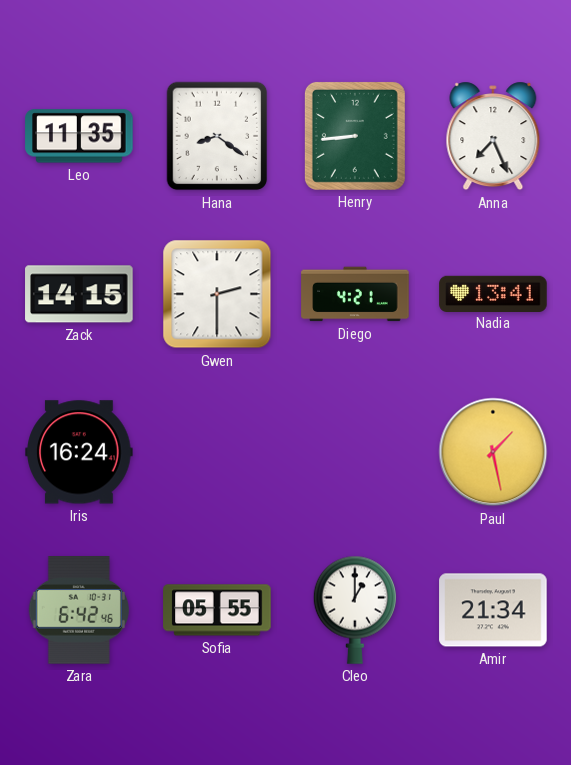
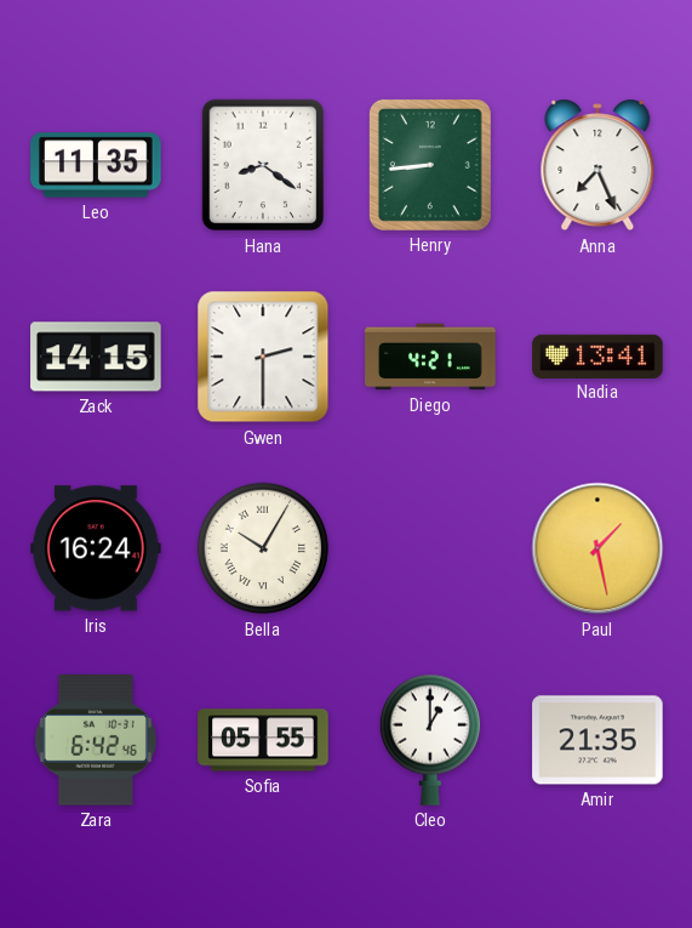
Bella: none -> 10:05
Amir: 21:34 -> 21:35
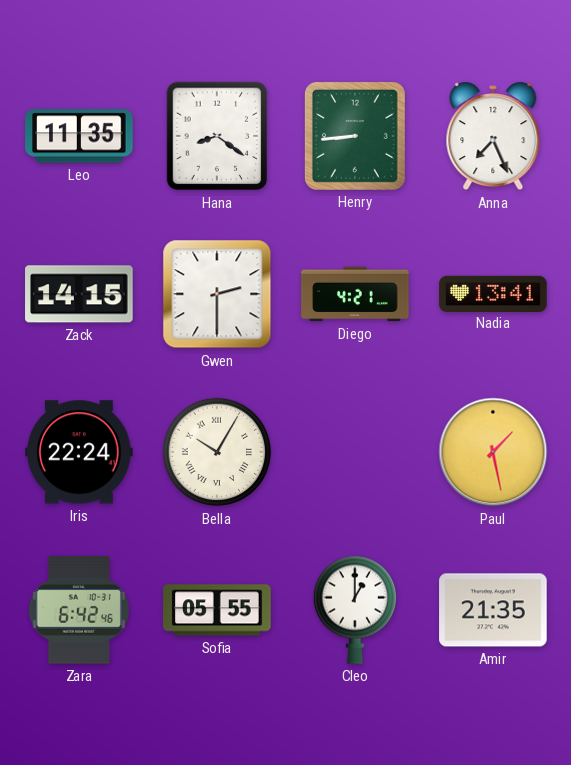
Iris: 16:24 -> 22:24
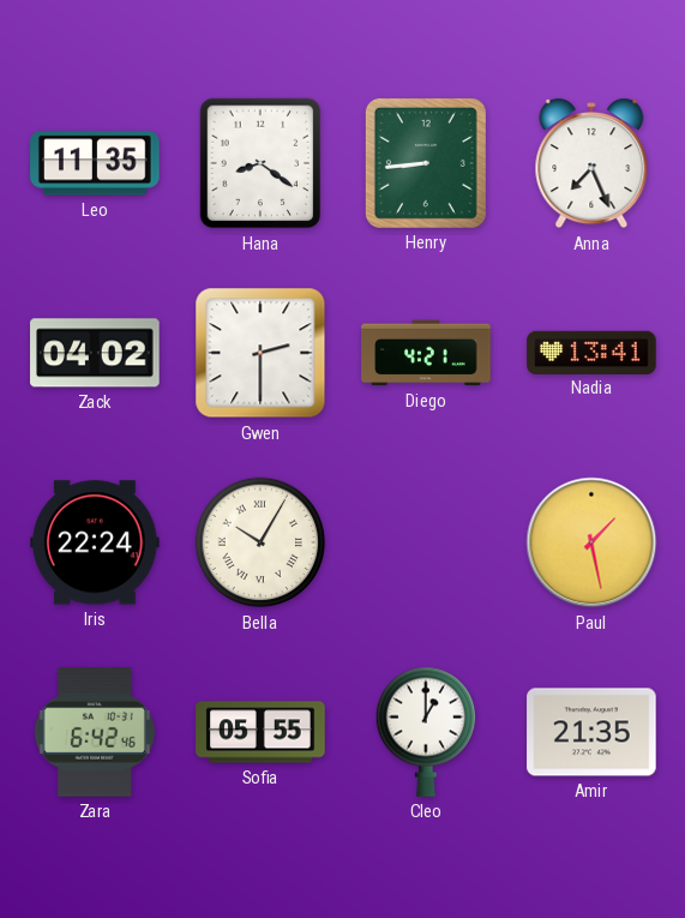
Zack: 14:15 -> 04:02
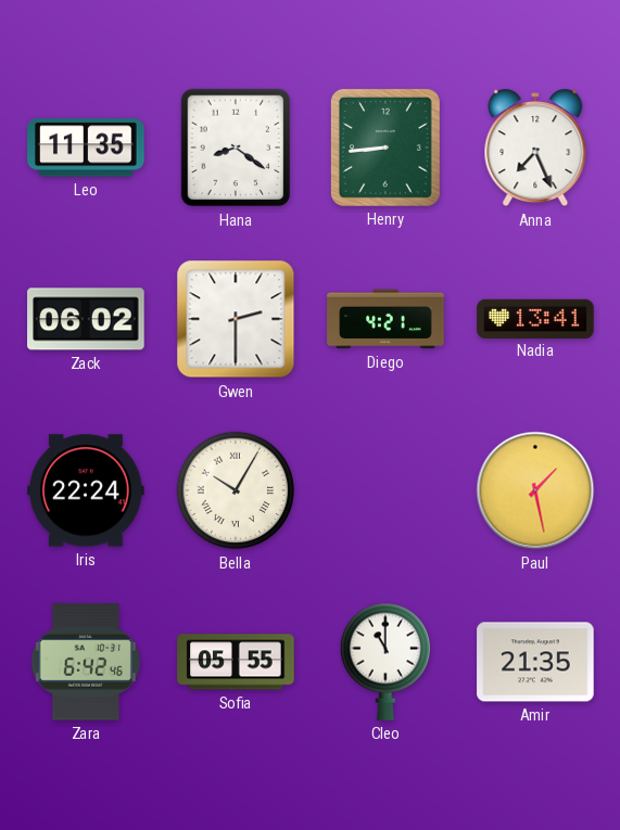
Zack: 04:02 -> 06:02
Cleo: 1:00 -> 11:00
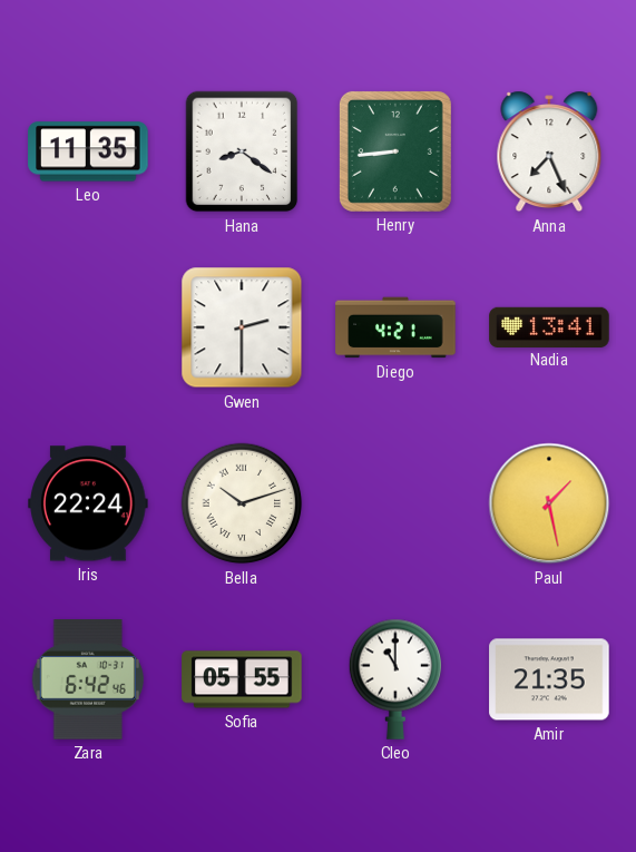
Zack: 06:02 -> none
Bella: 10:05 -> 10:12
